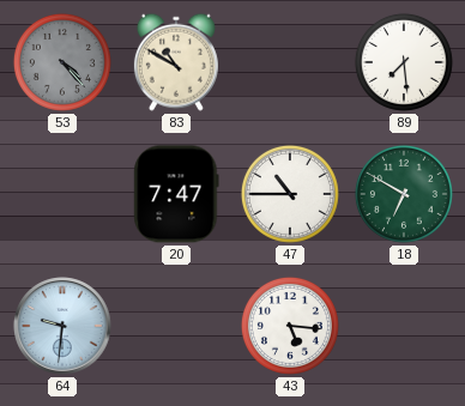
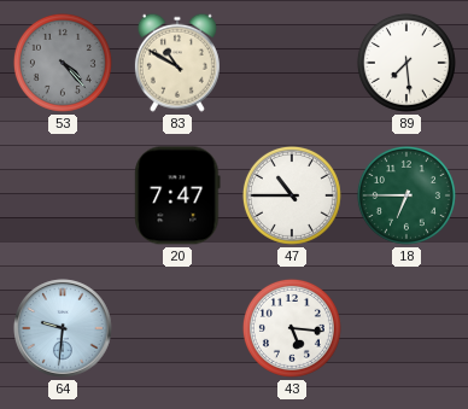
18: 6:50 -> 6:45
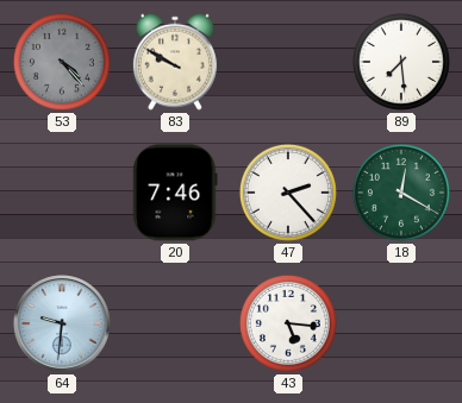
83: 10:50 -> 9:50
20: 7:47 -> 7:46
47: 10:45 -> 2:23
18: 6:45 -> 12:20
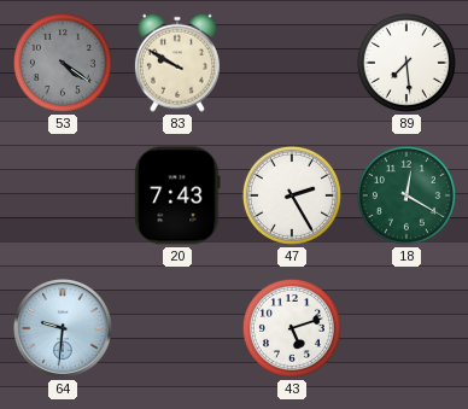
53: 4:23 -> 4:21
20: 7:46 -> 7:43
47: 2:23 -> 2:25
43: 5:16 -> 5:12
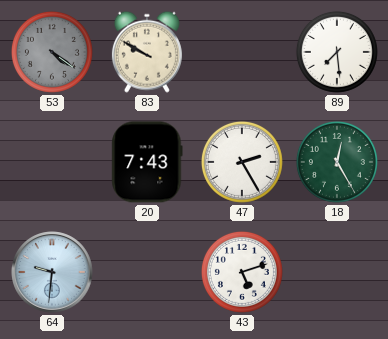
18: 12:20 -> 12:25
